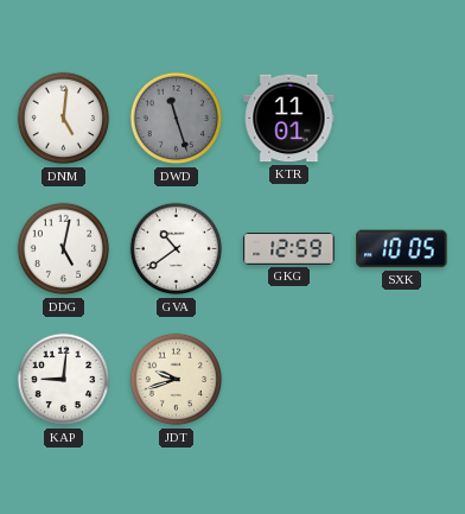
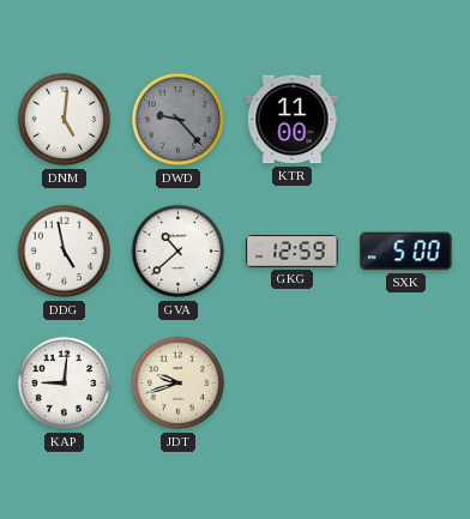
DWD: 11:27 -> 9:23
KTR: 11:01 -> 11:00
DDG: 5:02 -> 4:58
GVA: 10:39 -> 10:38
SXK: 10:05 -> 5:00
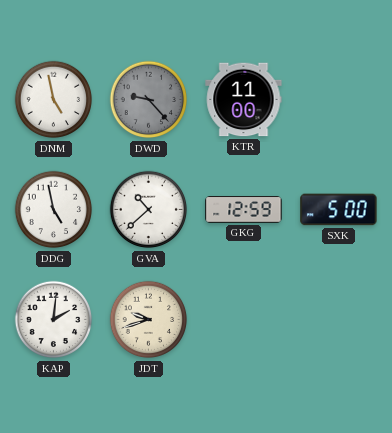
DNM: 5:01 -> 4:58
KAP: 9:01 -> 2:01
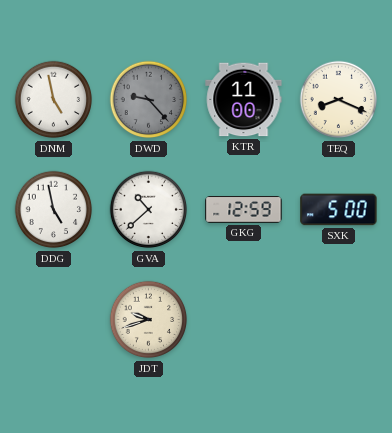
TEQ: none -> 8:19
KAP: 2:01 -> none
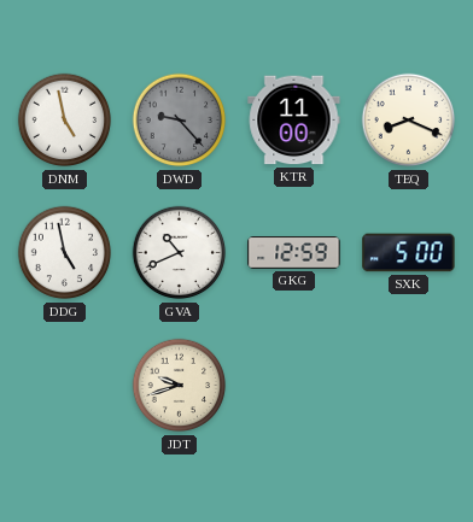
GVA: 10:38 -> 10:41
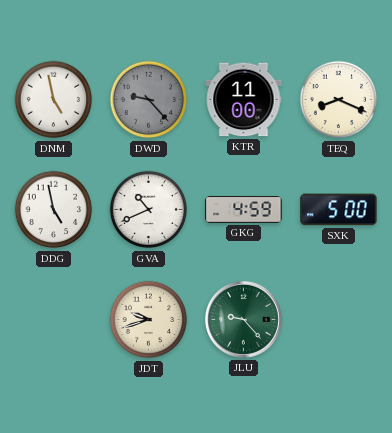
GKG: 12:59 -> 4:59
JLU: none -> 9:23
